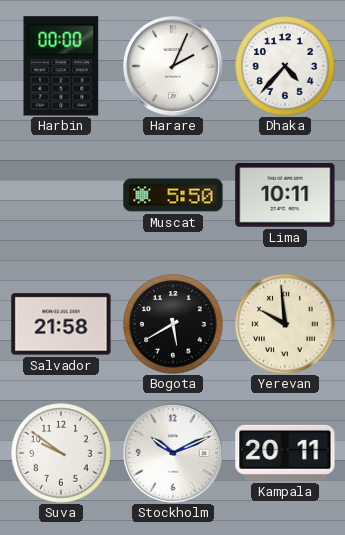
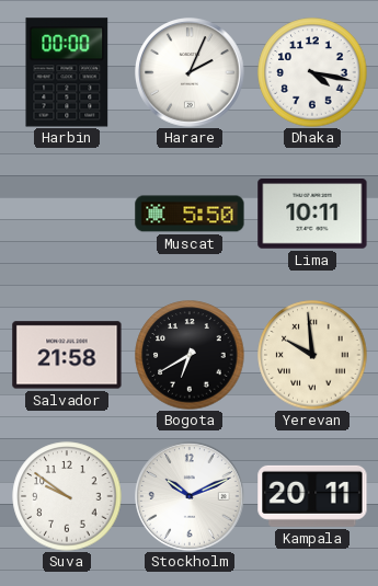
Dhaka: 4:37 -> 4:17
Bogota: 5:40 -> 6:40
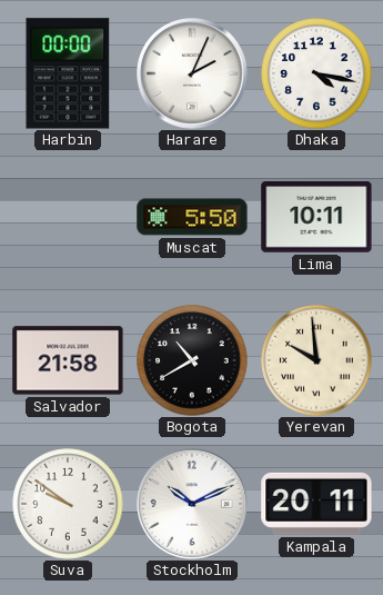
Bogota: 6:40 -> 10:40
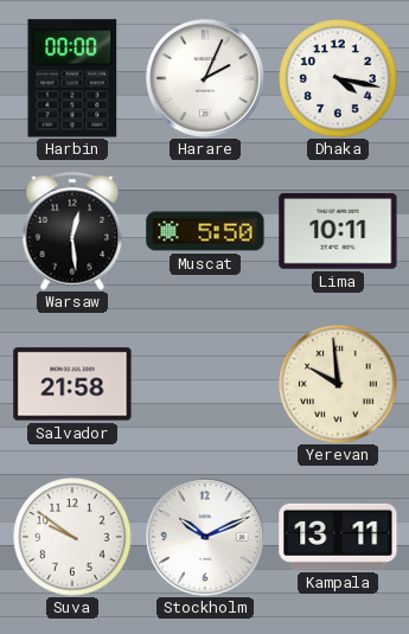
Warsaw: none -> 12:29
Bogota: 10:40 -> none
Kampala: 20:11 -> 13:11
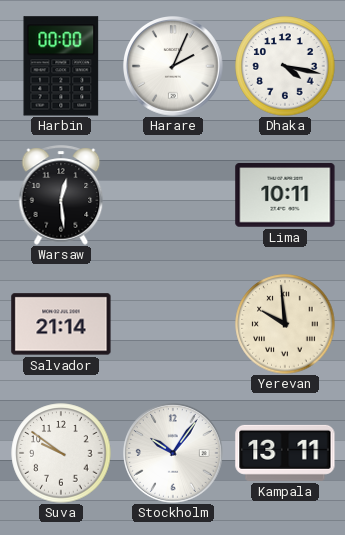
Muscat: 5:50 -> none
Salvador: 21:58 -> 21:14
Stockholm: 10:11 -> 10:06
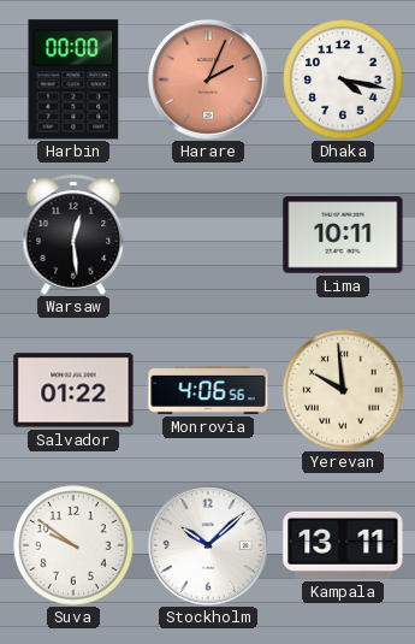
Harare dial: white -> salmon
Salvador: 21:14 -> 01:22
Monrovia: none -> 4:06
Stockholm: 10:06 -> 10:08
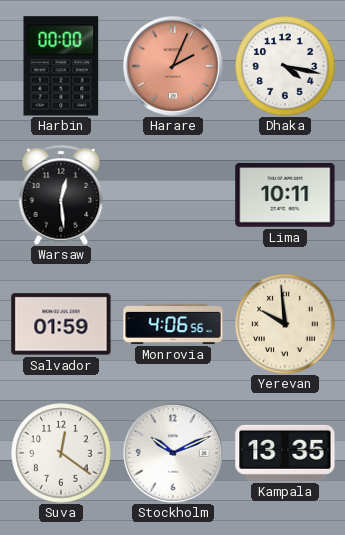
Salvador: 01:22 -> 01:59
Suva: 9:51 -> 12:21
Stockholm: 10:08 -> 10:11
Kampala: 13:11 -> 13:35
